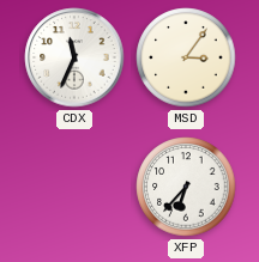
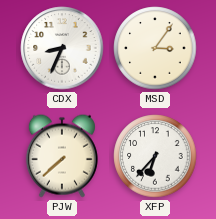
CDX: 11:34 -> 8:34
PJW: none -> 7:38
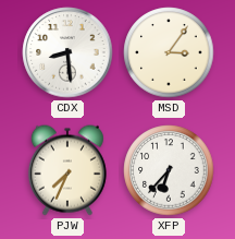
CDX: 8:34 -> 8:29
PJW: 7:38 -> 7:34
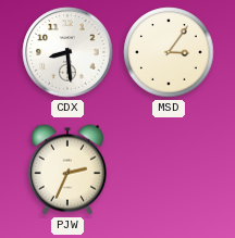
PJW: 7:34 -> 2:34
XFP: 6:37 -> none
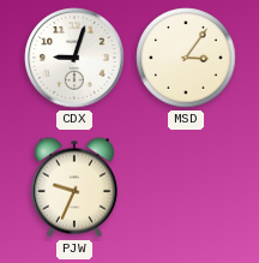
CDX: 8:29 -> 9:03
PJW: 2:34 -> 9:34
